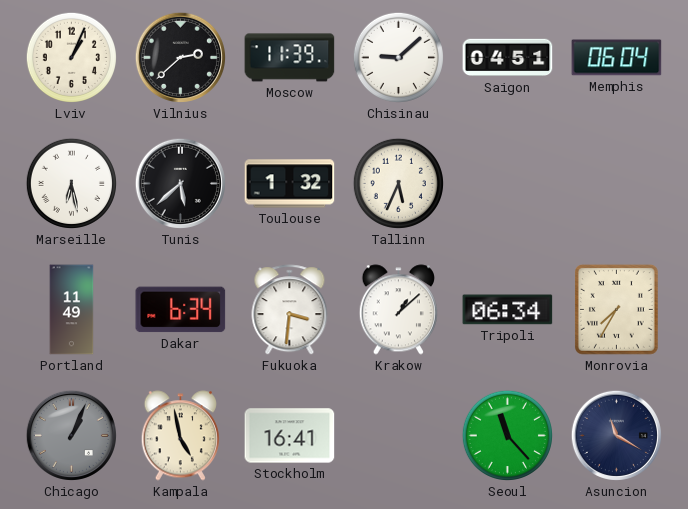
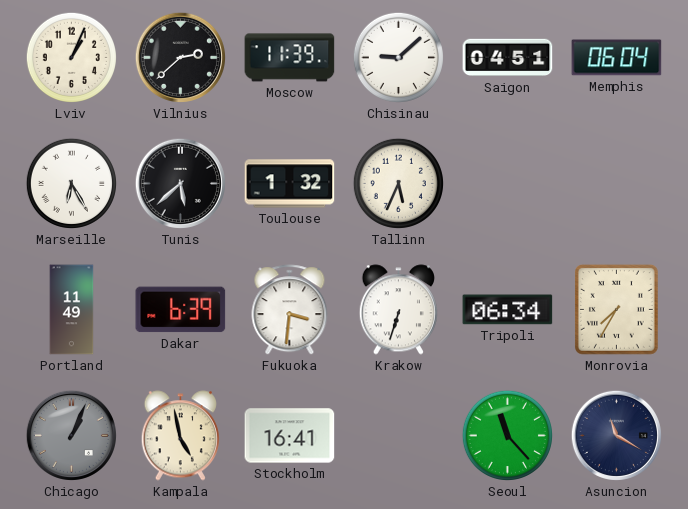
Marseille: 6:28 -> 6:25
Dakar: 6:34 -> 6:39
Krakow: 1:08 -> 6:33
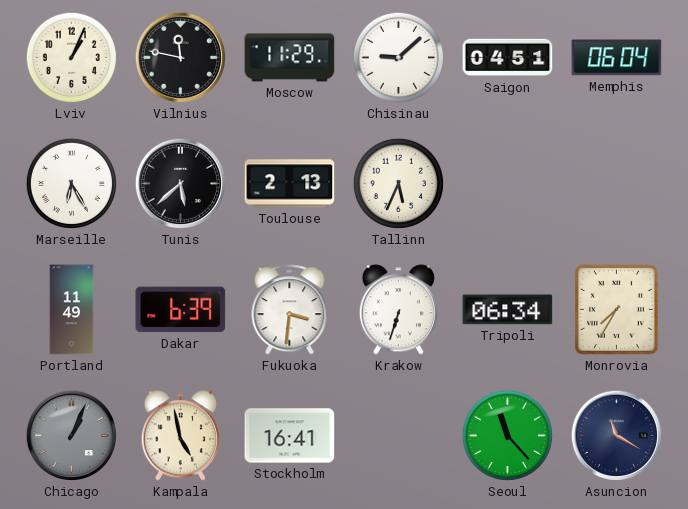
Vilnius: 2:38 -> 11:47
Moscow: 11:39 -> 11:29
Toulouse: 1:32 -> 2:13
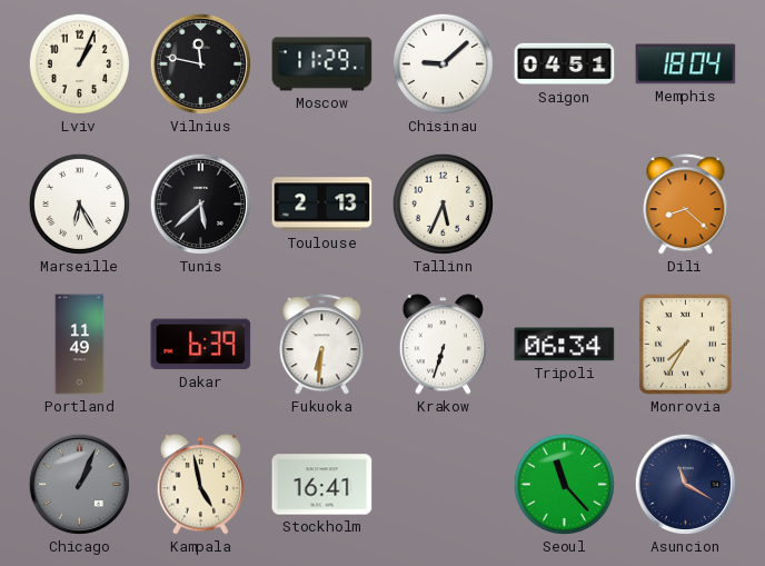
Memphis: 06:04 -> 18:04
Dili: none -> 8:22
Fukuoka: 3:31 -> 6:31
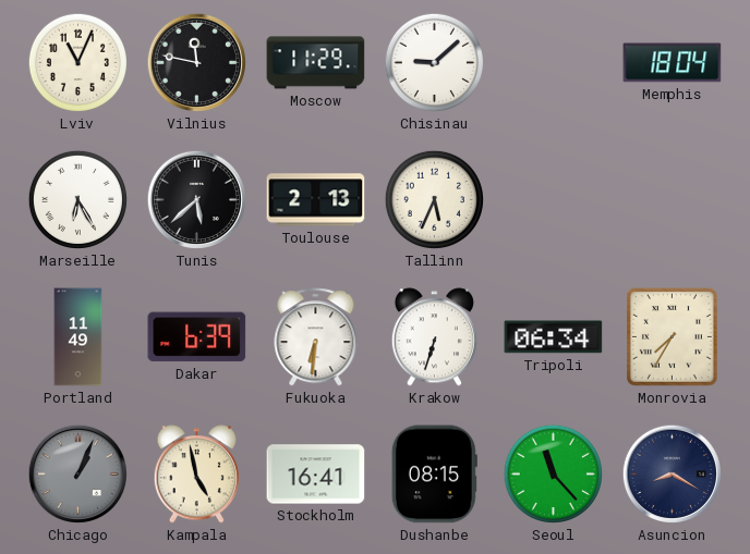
Lviv: 1:04 -> 11:04
Saigon: 04:51 -> none
Dili: 8:22 -> none
Dushanbe: none -> 08:15
Asuncion: 11:20 -> 8:20
